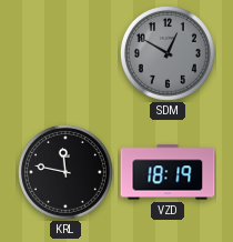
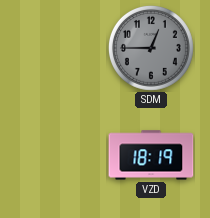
SDM: 12:50 -> 12:45
KRL: 11:47 -> none
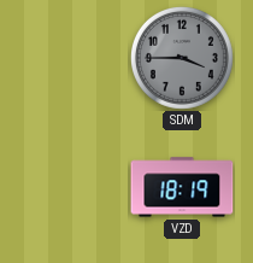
SDM: 12:45 -> 3:45
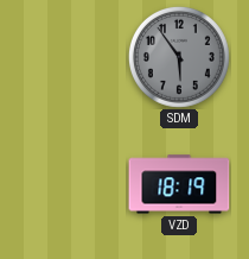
SDM: 3:45 -> 5:54
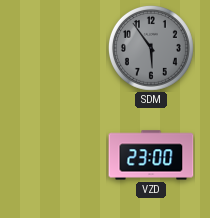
VZD: 18:19 -> 23:00
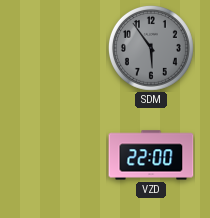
VZD: 23:00 -> 22:00
